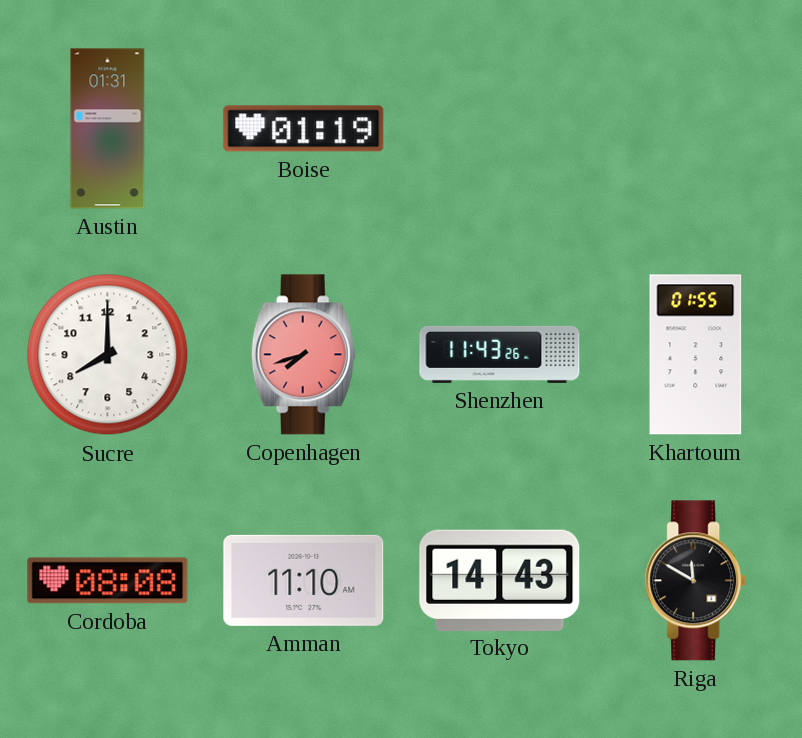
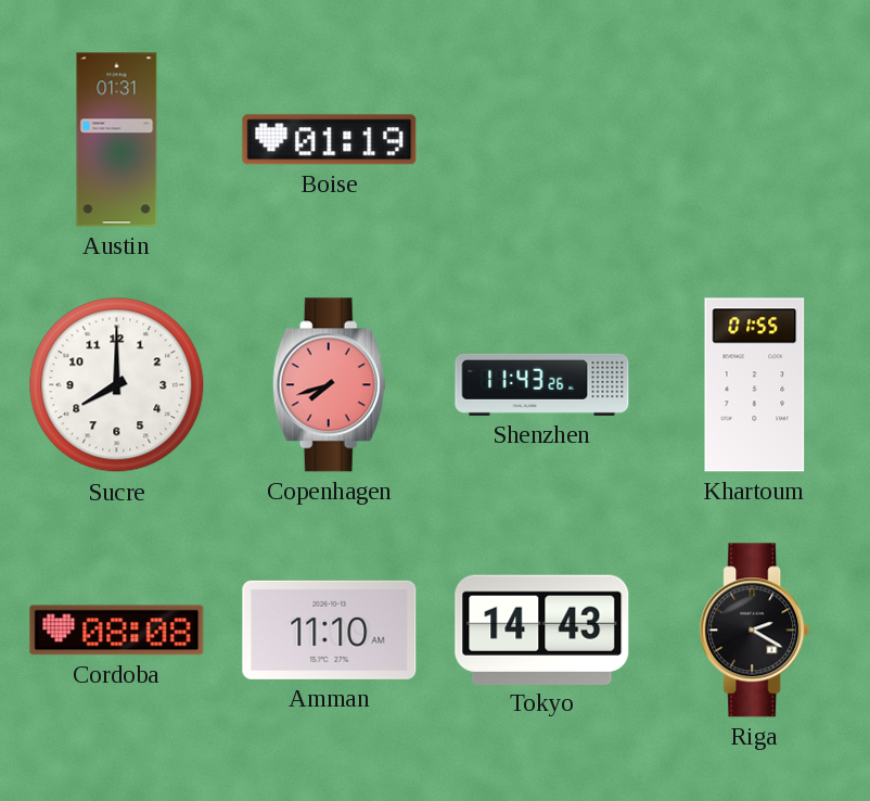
Riga: 11:50 -> 2:20
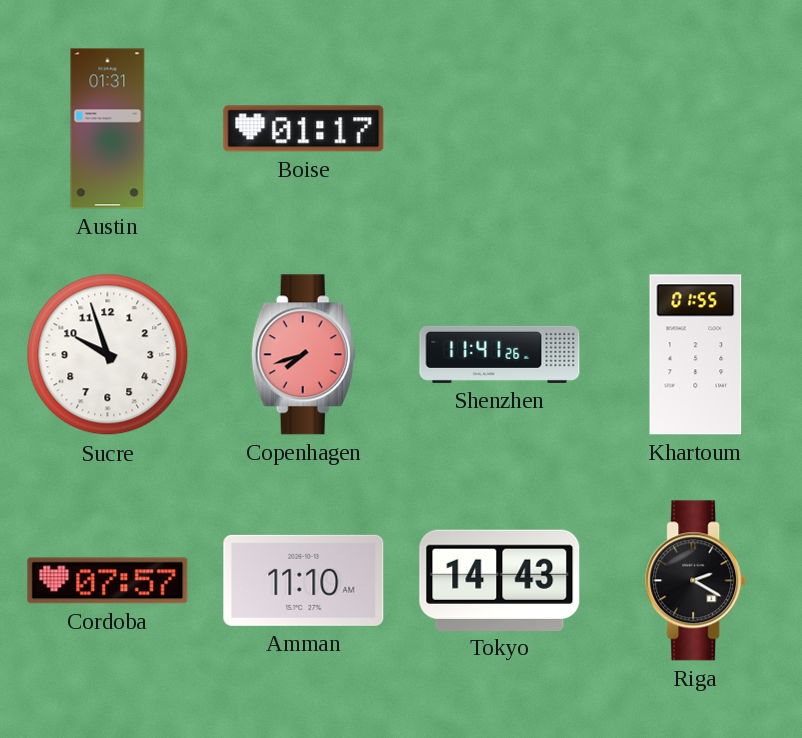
Boise: 01:19 -> 01:17
Sucre: 8:00 -> 9:57
Shenzhen: 11:43 -> 11:41
Cordoba: 08:08 -> 07:57
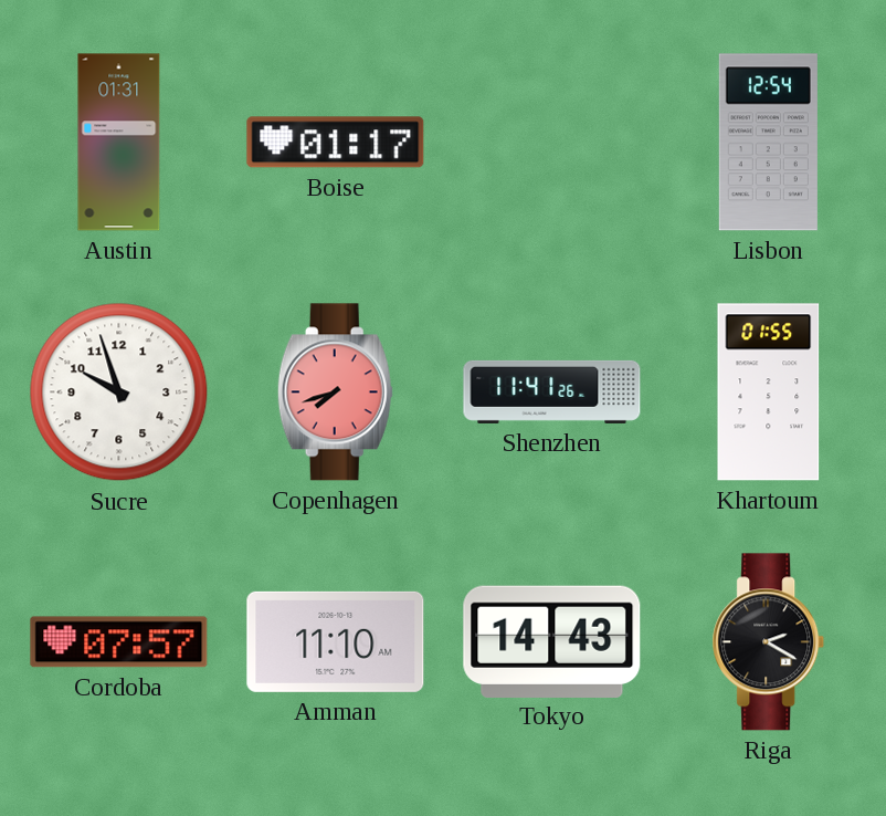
Lisbon: none -> 12:54
